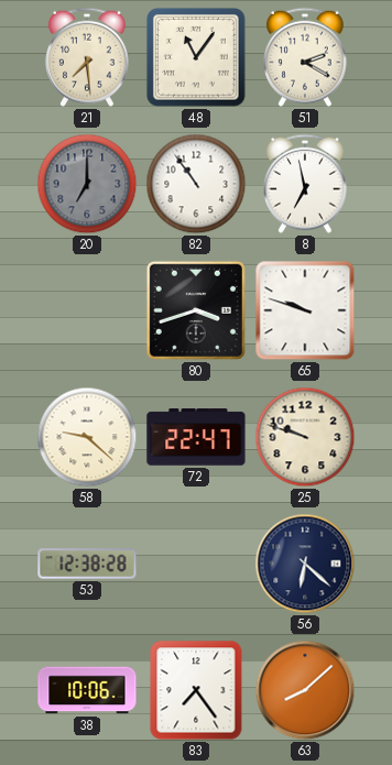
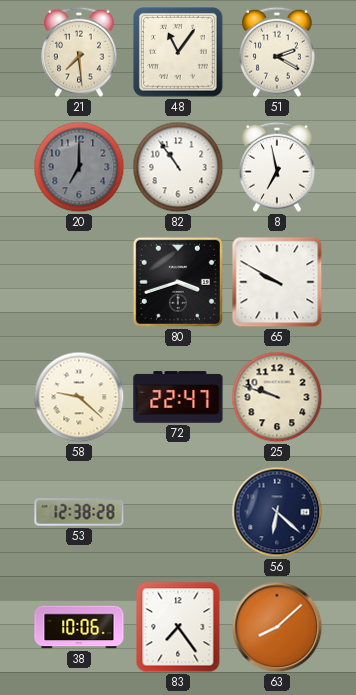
65: 9:48 -> 9:50
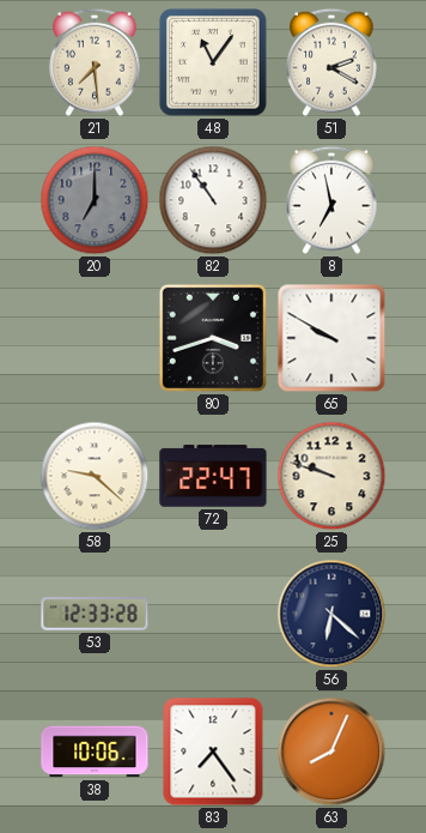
53: 12:38 -> 12:33
63: 8:08 -> 8:04
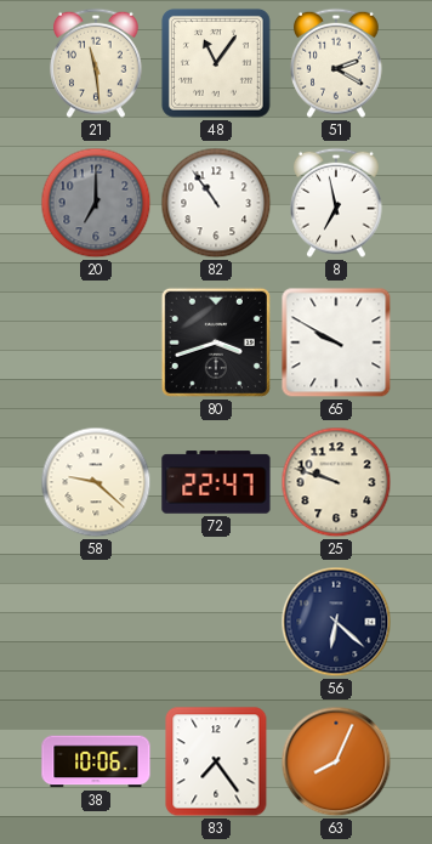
21: 7:29 -> 11:29
53: 12:33 -> none
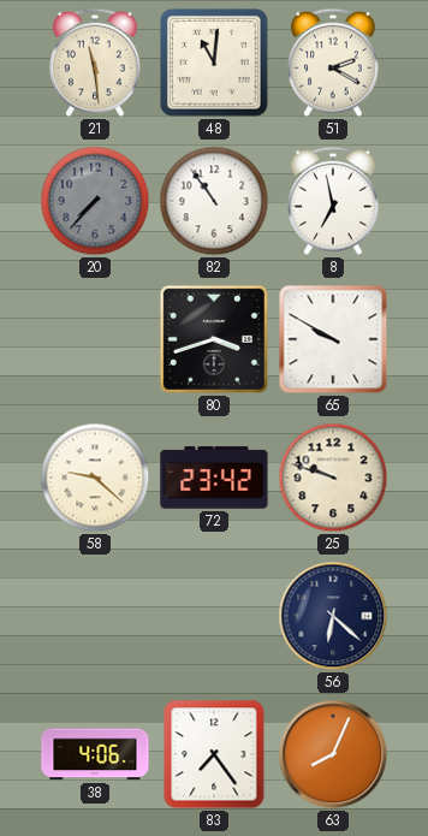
48: 11:06 -> 11:01
20: 7:00 -> 7:37
72: 22:47 -> 23:42
38: 10:06 -> 4:06
